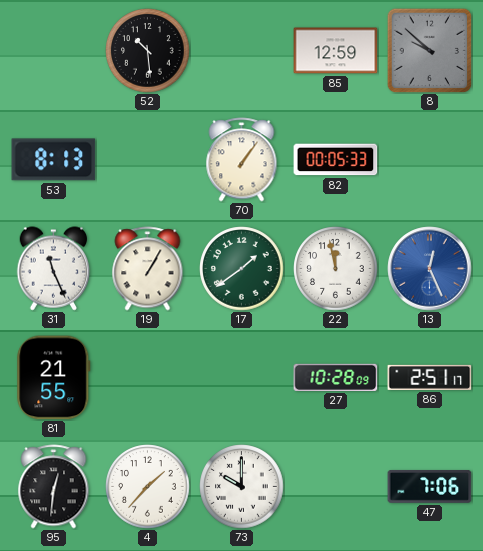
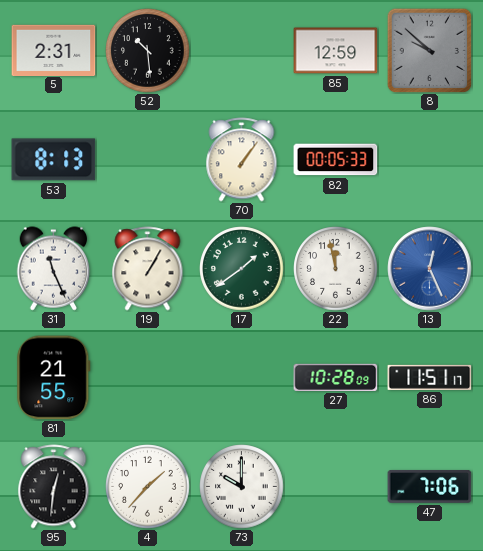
5: none -> 2:31
86: 2:51 -> 11:51
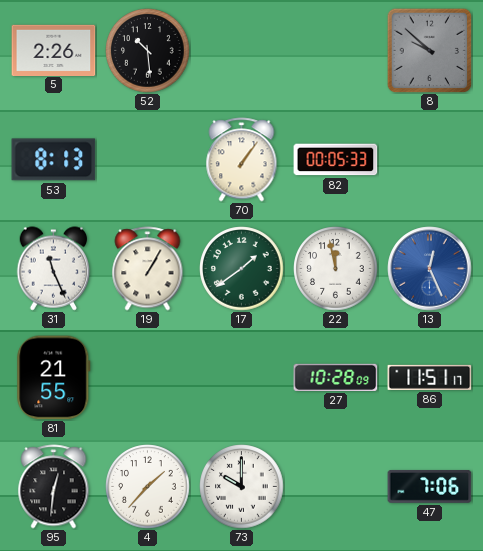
5: 2:31 -> 2:26
85: 12:59 -> none
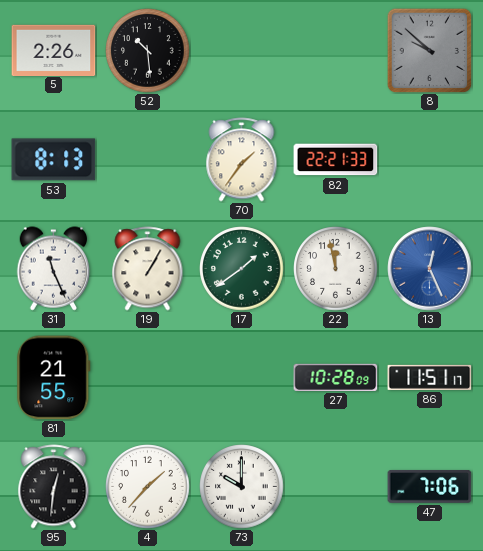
70: 1:06 -> 1:36
82: 00:05 -> 22:21
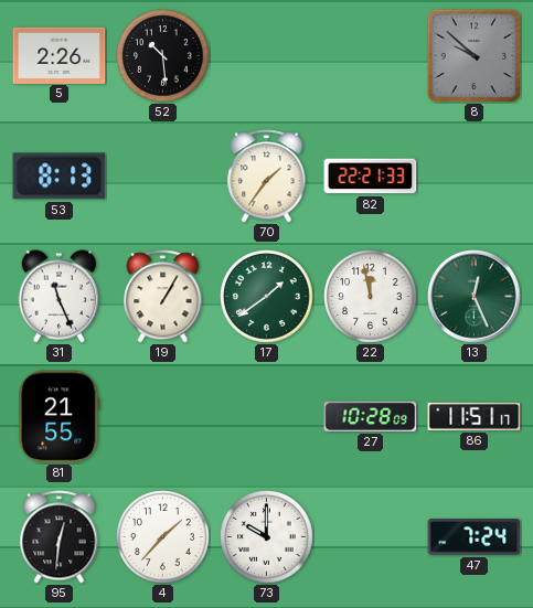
13 dial: blue -> green
47: 7:06 -> 7:24
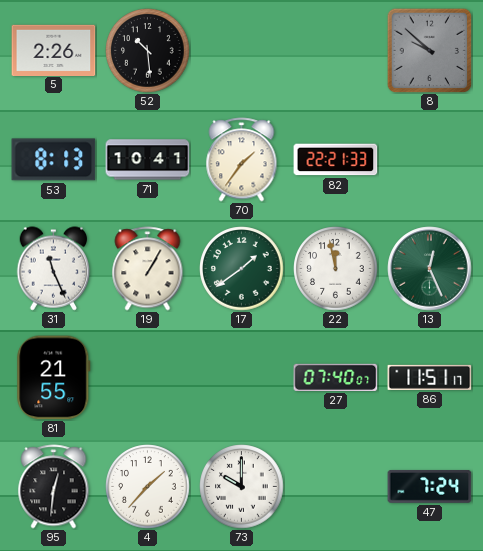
71: none -> 10:41
27: 10:28 -> 07:40
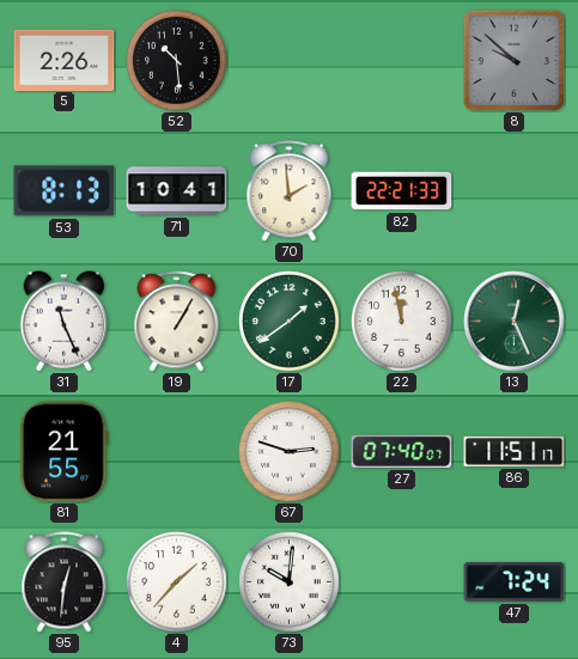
70: 1:36 -> 1:59
67: none -> 2:48
73: 10:00 -> 10:01
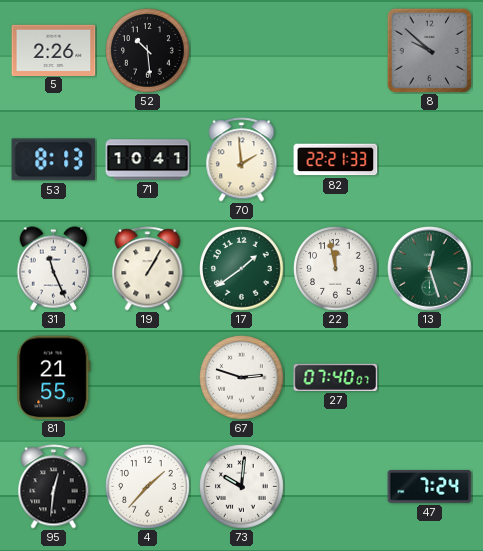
13: 12:26 -> 12:27
86: 11:51 -> none
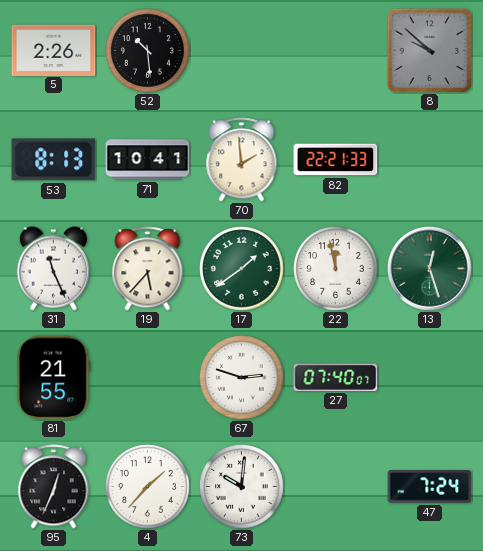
19: 1:05 -> 5:37
95: 12:31 -> 12:34
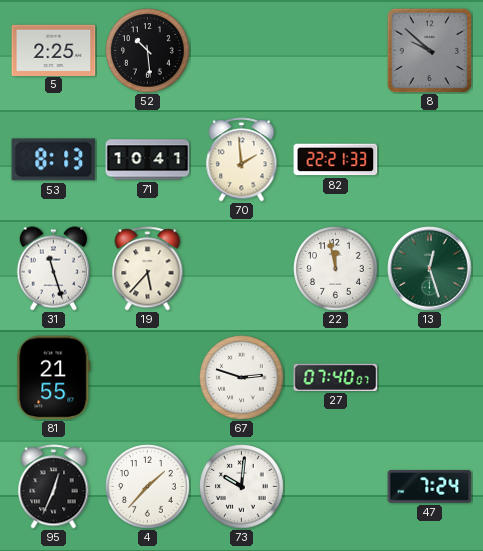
5: 2:26 -> 2:25
31: 11:26 -> 11:27
17: 1:39 -> none
